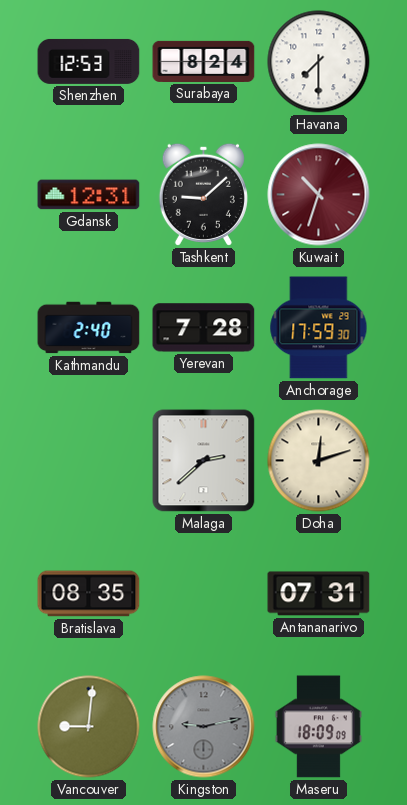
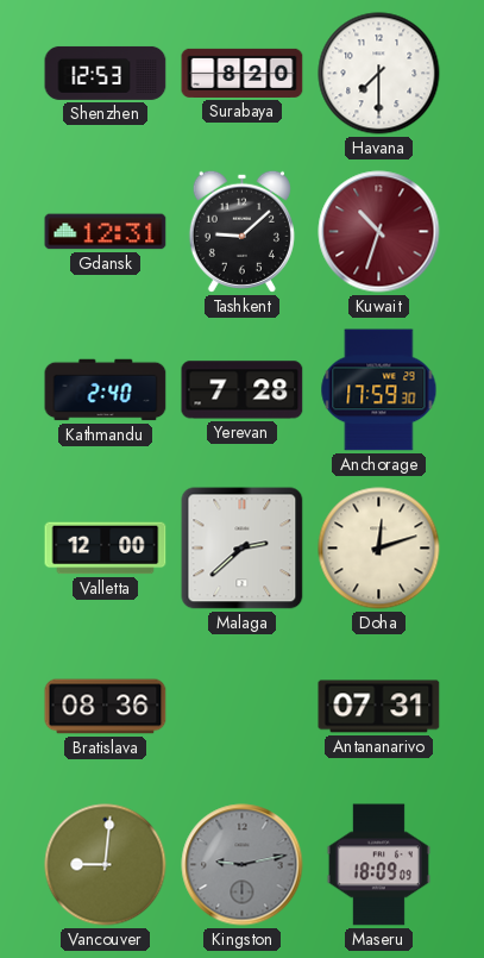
Surabaya: 8:24 -> 8:20
Valletta: none -> 12:00
Bratislava: 08:35 -> 08:36
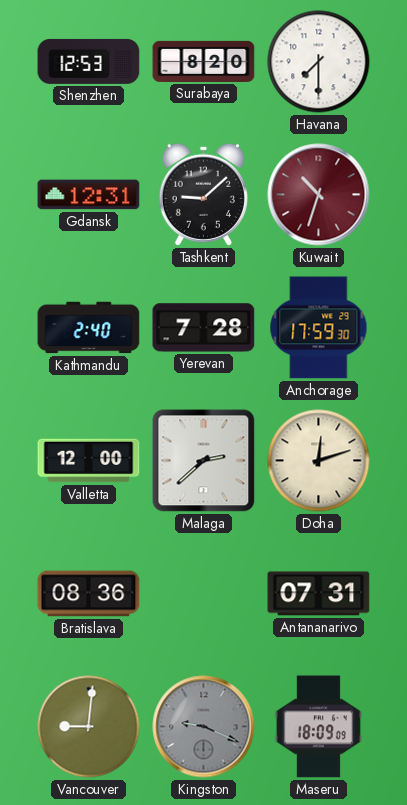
Kingston: 9:13 -> 9:19
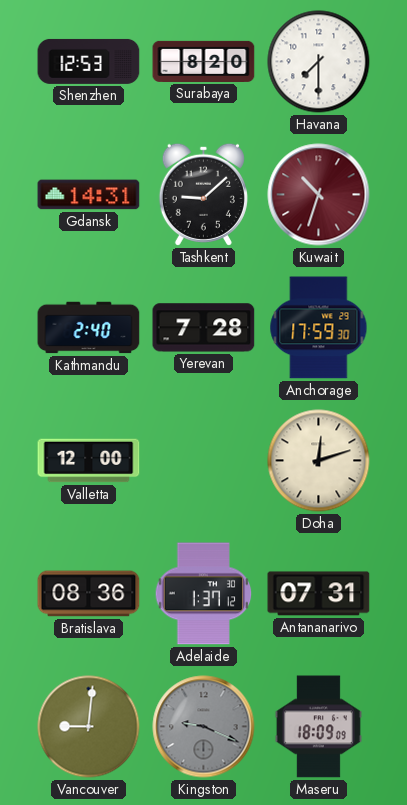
Gdansk: 12:31 -> 14:31
Malaga: 2:38 -> none
Adelaide: none -> 1:37
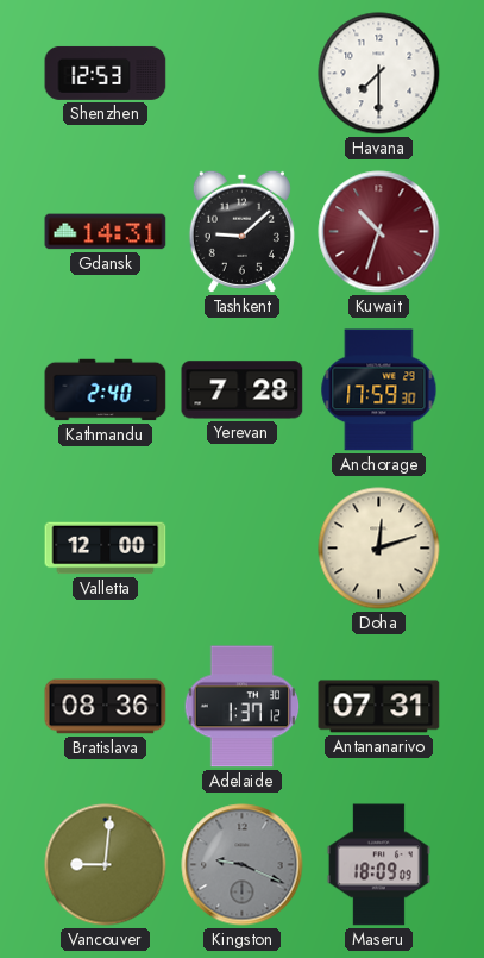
Surabaya: 8:20 -> none
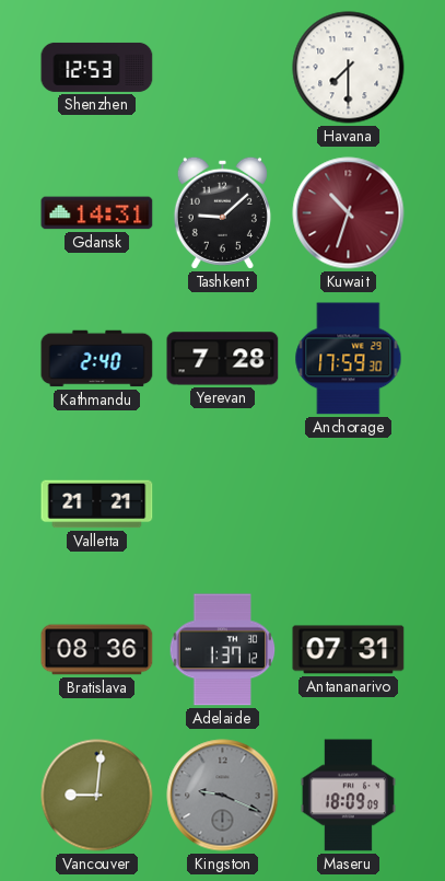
Valletta: 12:00 -> 21:21
Doha: 12:12 -> none
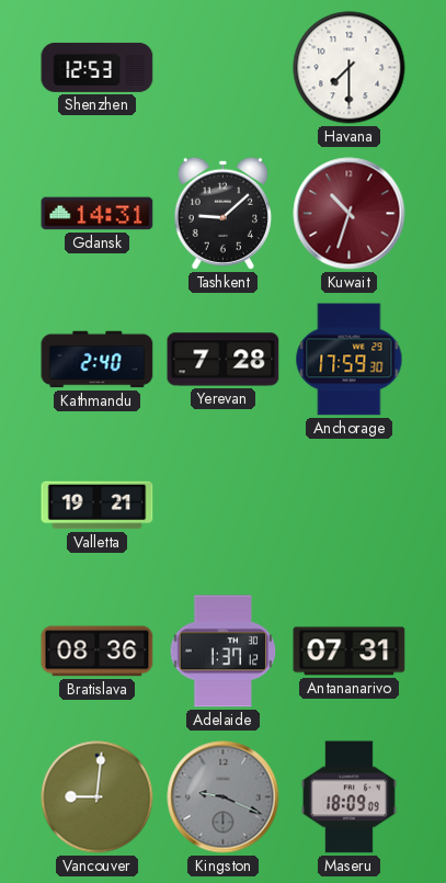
Valletta: 21:21 -> 19:21
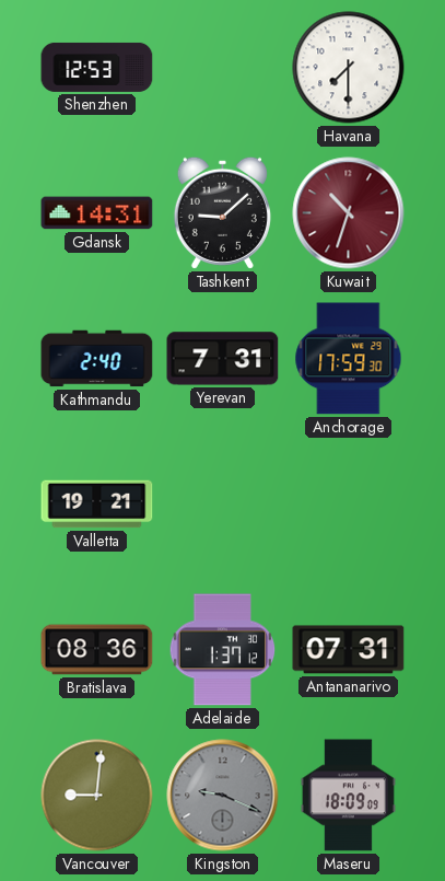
Yerevan: 7:28 -> 7:31
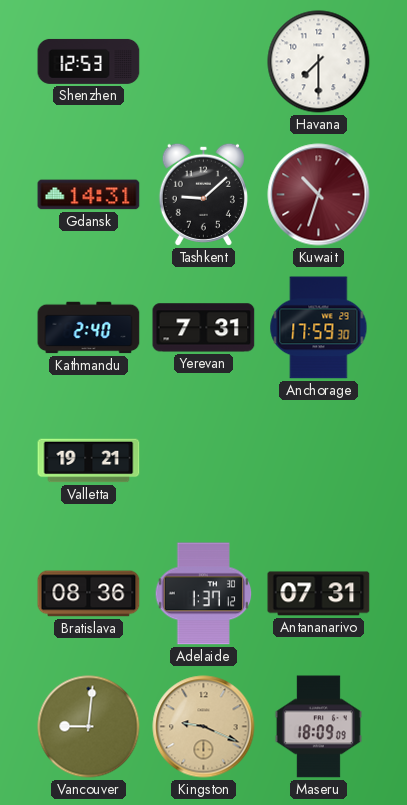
Kingston dial: grey -> champagne
